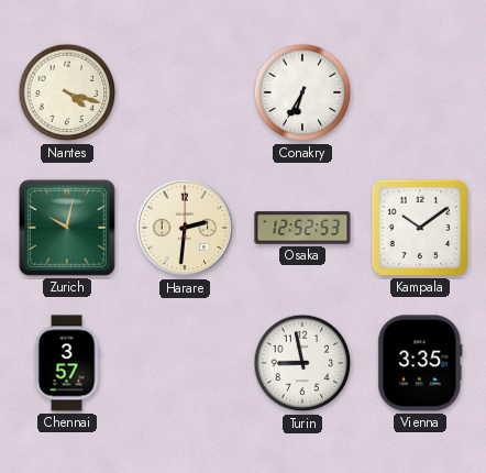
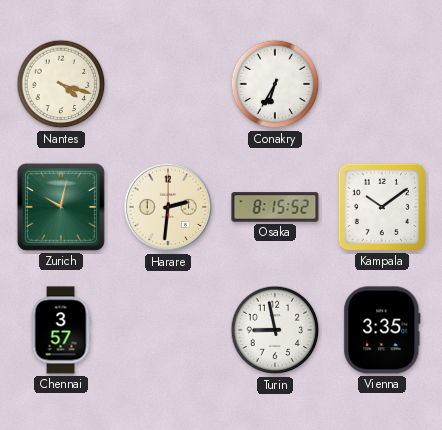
Osaka: 12:52 -> 8:15
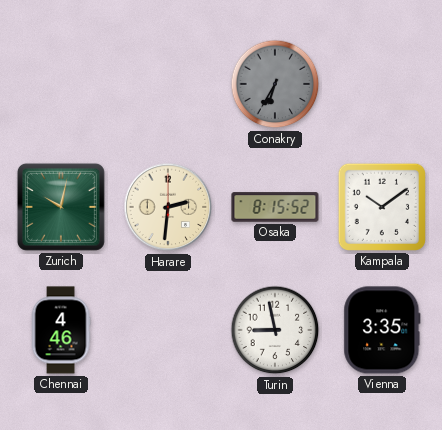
Nantes: 4:18 -> none
Conakry dial: white -> grey
Chennai: 3:57 -> 4:46
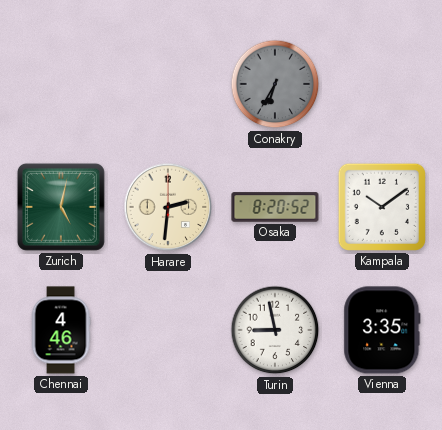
Zurich: 10:02 -> 5:02
Osaka: 8:15 -> 8:20
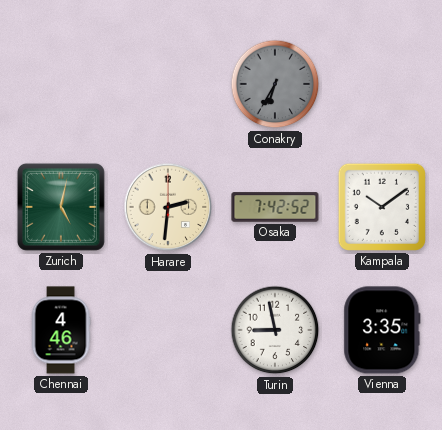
Osaka: 8:20 -> 7:42
